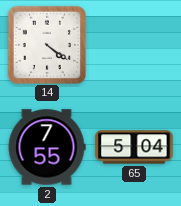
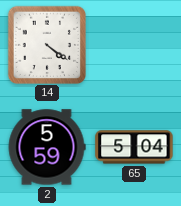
2: 7:55 -> 5:59
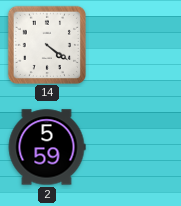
65: 5:04 -> none
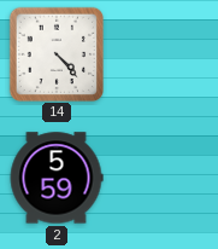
14: 4:21 -> 4:23
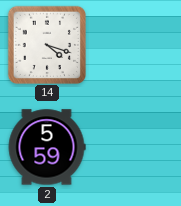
14: 4:23 -> 4:18
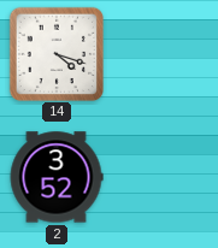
2: 5:59 -> 3:52
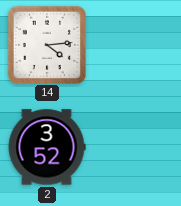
14: 4:18 -> 4:14
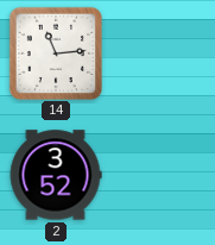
14: 4:14 -> 11:14
